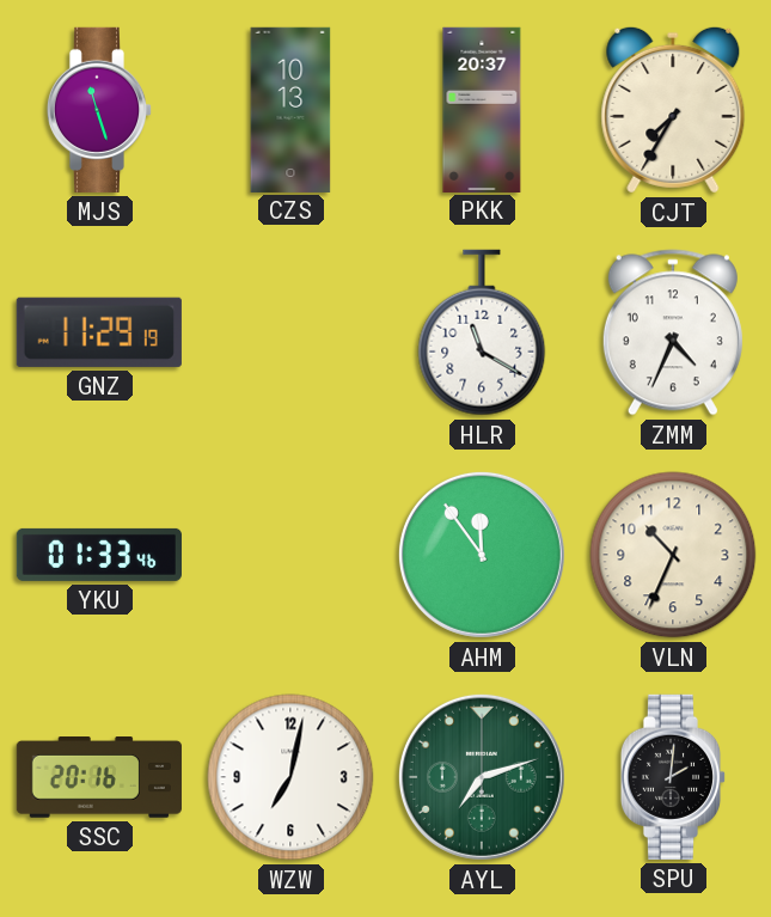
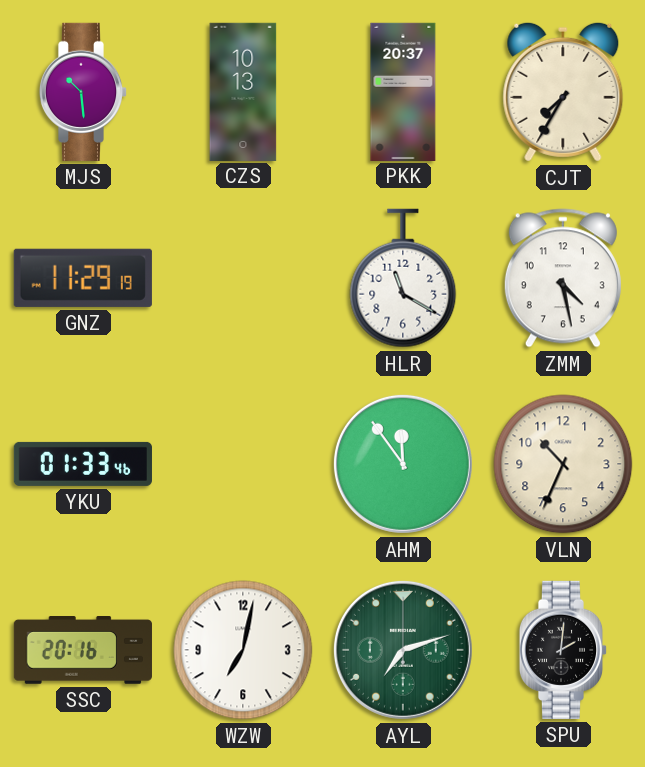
MJS: 11:27 -> 10:29
ZMM: 4:34 -> 4:28
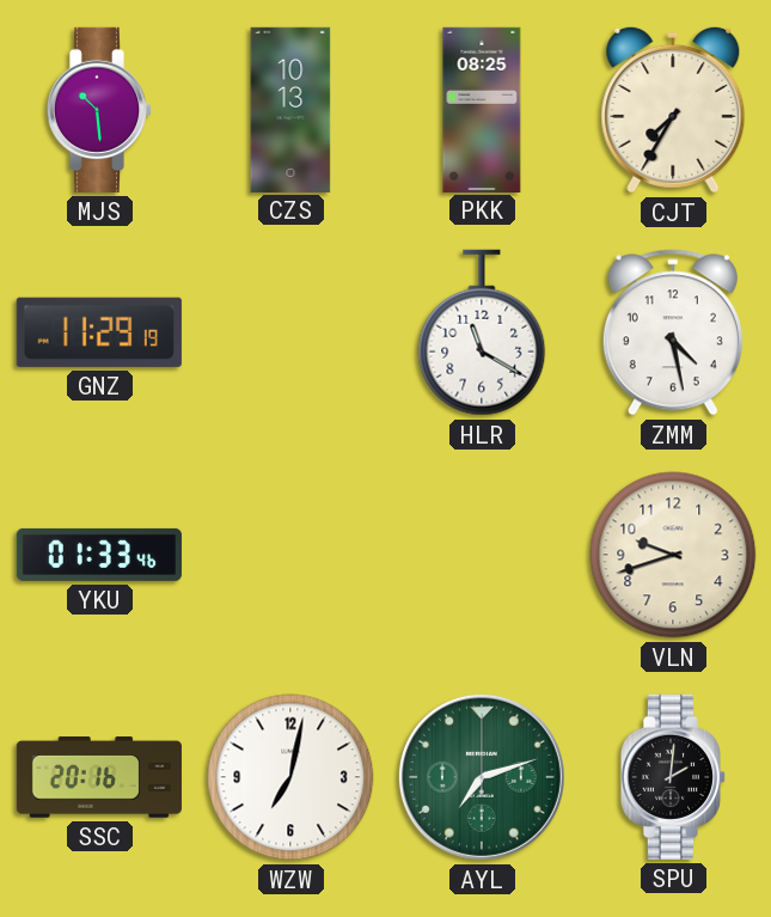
PKK: 20:37 -> 08:25
AHM: 11:54 -> none
VLN: 10:34 -> 9:42
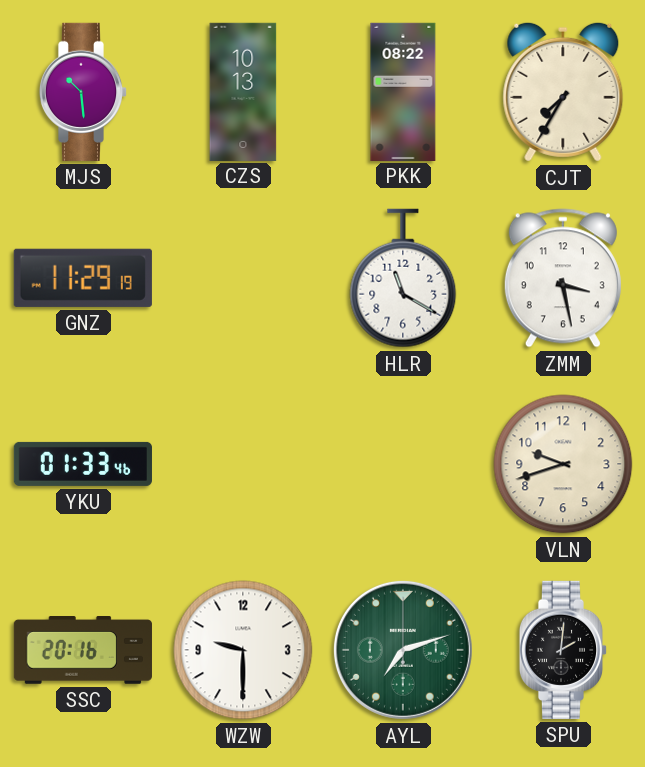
PKK: 08:25 -> 08:22
ZMM: 4:28 -> 3:28
WZW: 7:02 -> 9:30
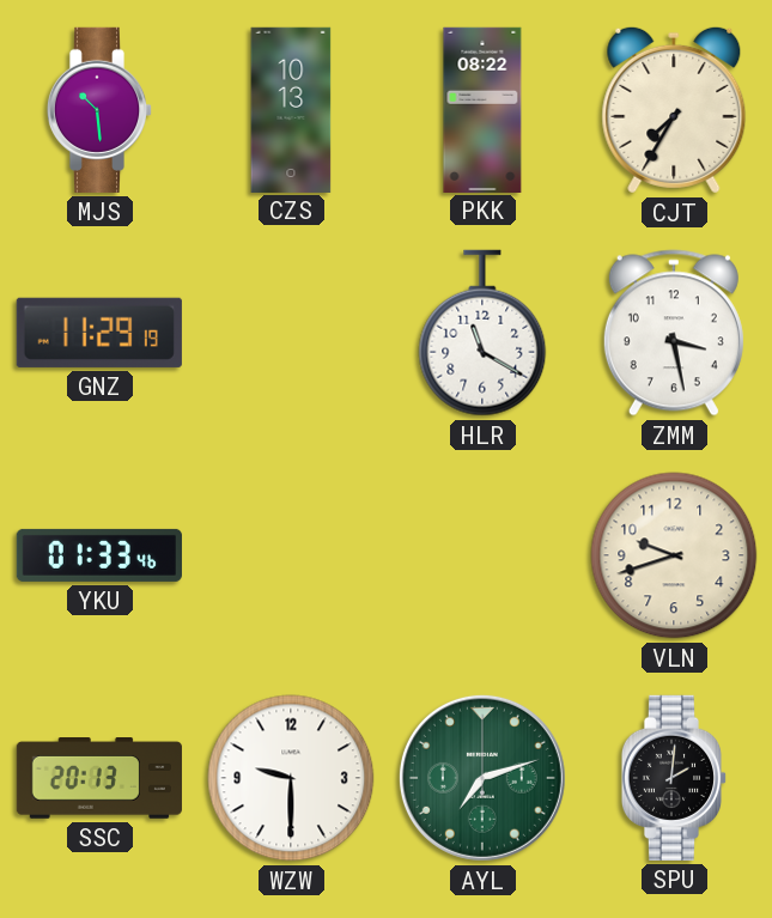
SSC: 20:16 -> 20:13
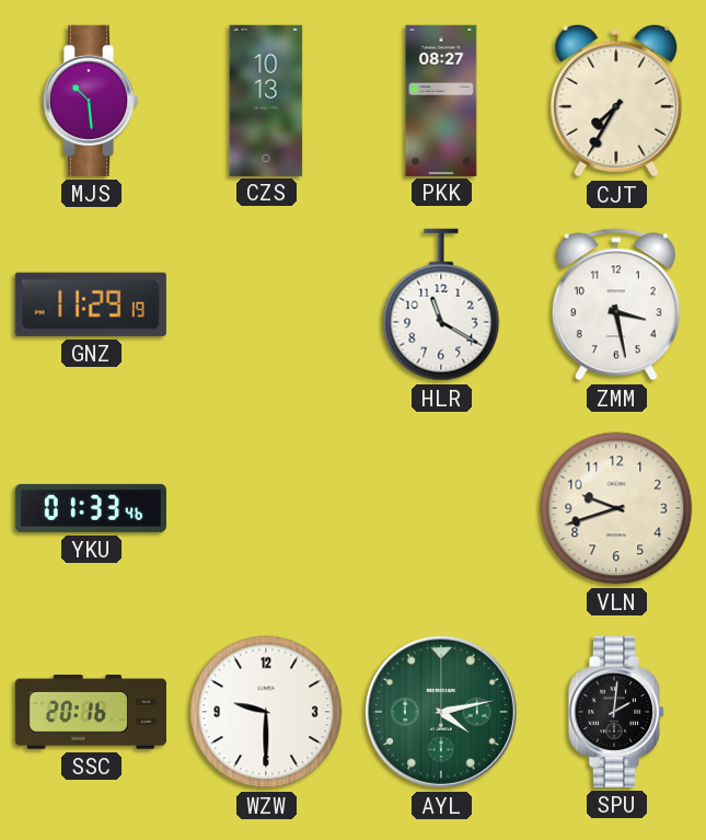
PKK: 08:22 -> 08:27
SSC: 20:13 -> 20:16
AYL: 7:12 -> 4:13
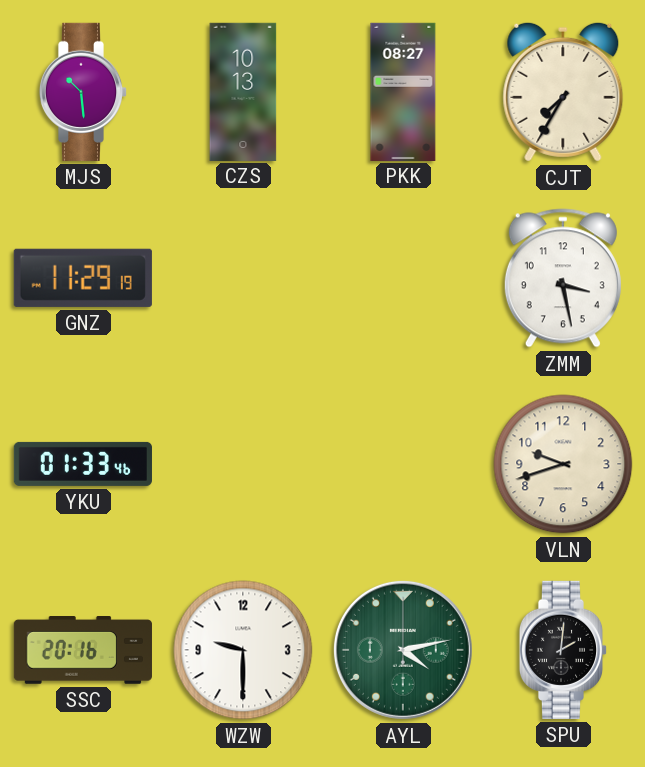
HLR: 11:20 -> none
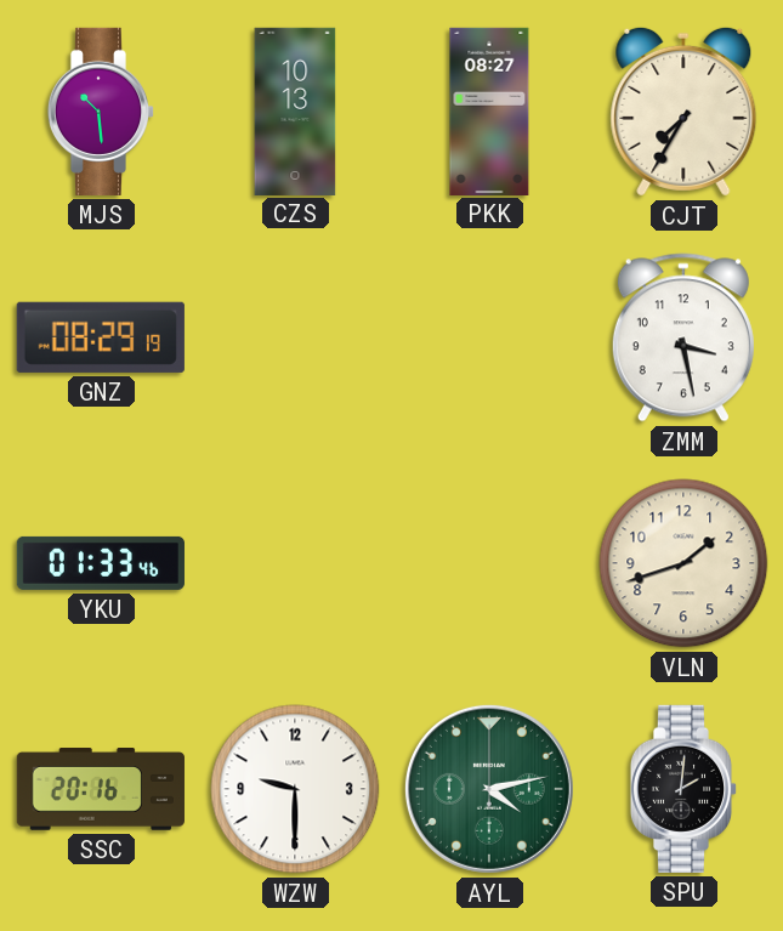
GNZ: 11:29 -> 08:29
VLN: 9:42 -> 1:42
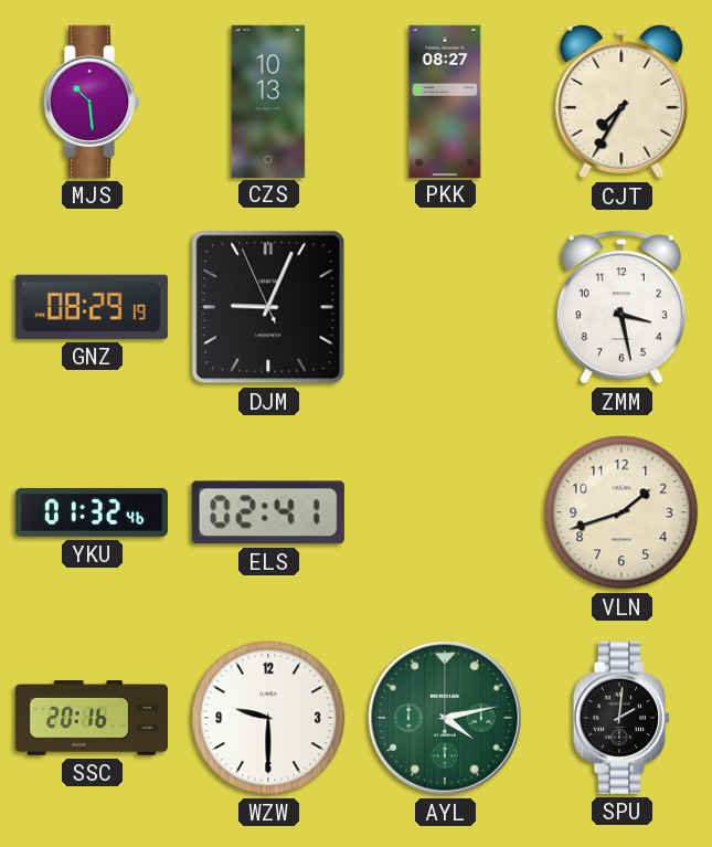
DJM: none -> 9:03
YKU: 01:33 -> 01:32
ELS: none -> 02:41
